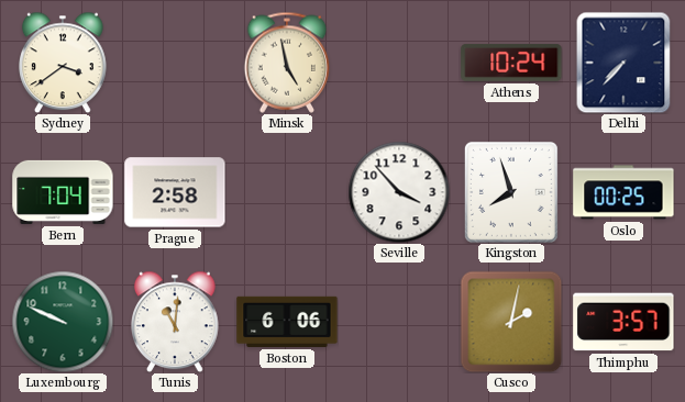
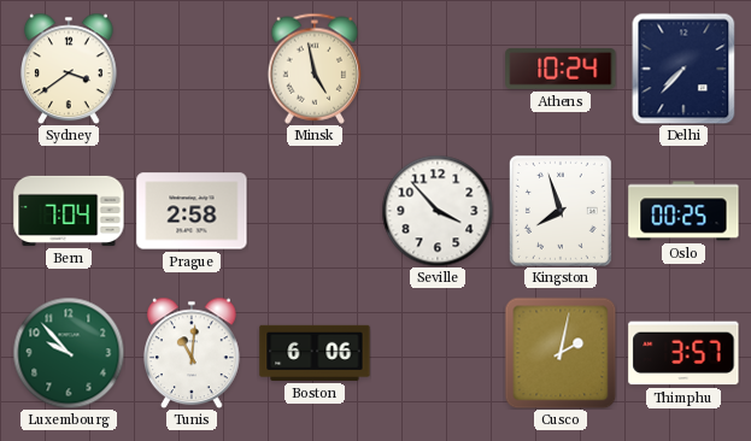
Luxembourg: 9:49 -> 9:53
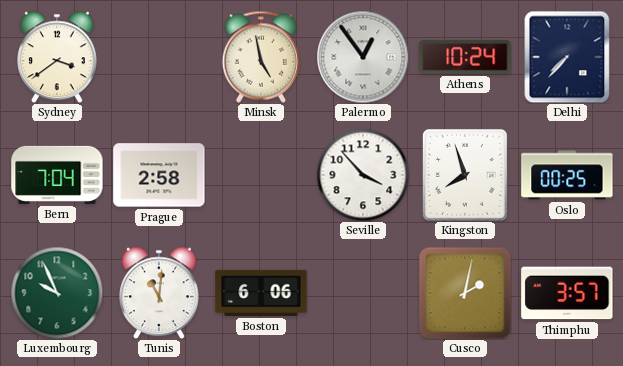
Palermo: none -> 12:54
Luxembourg: 9:53 -> 9:56
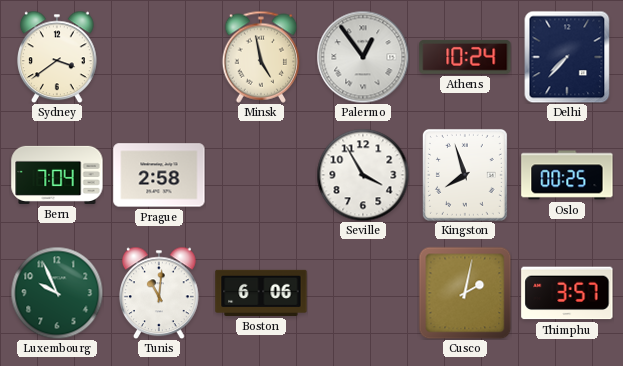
Seville: 3:53 -> 3:55
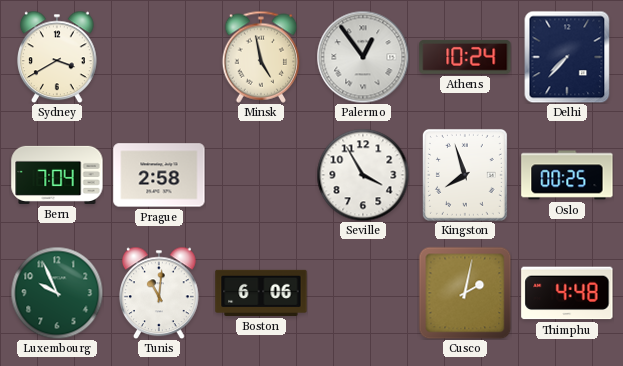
Sydney: 3:39 -> 3:40
Thimphu: 3:57 -> 4:48
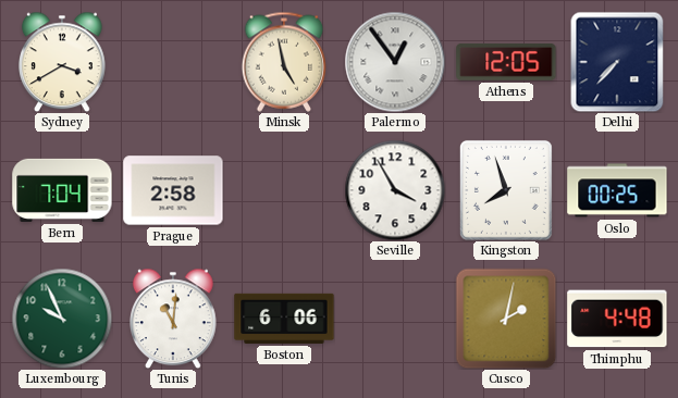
Athens: 10:24 -> 12:05
